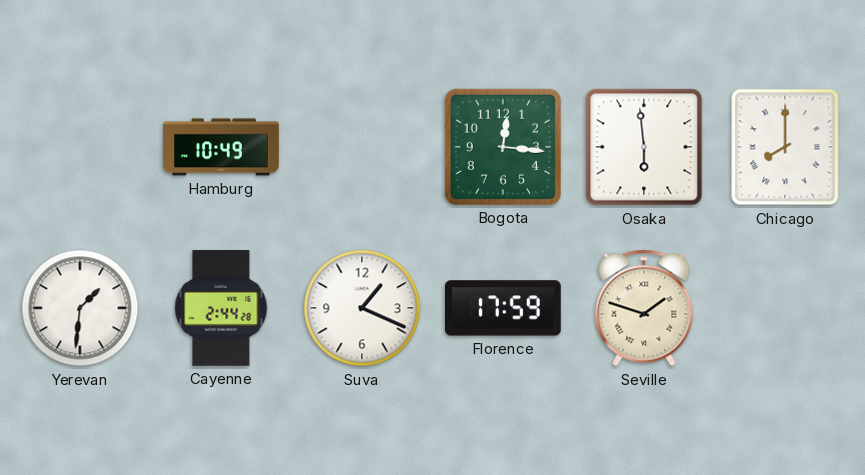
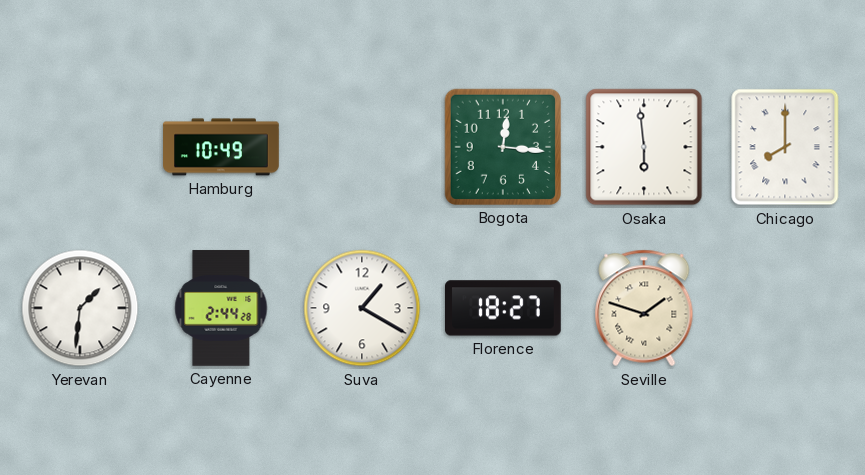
Suva: 1:19 -> 1:20
Florence: 17:59 -> 18:27
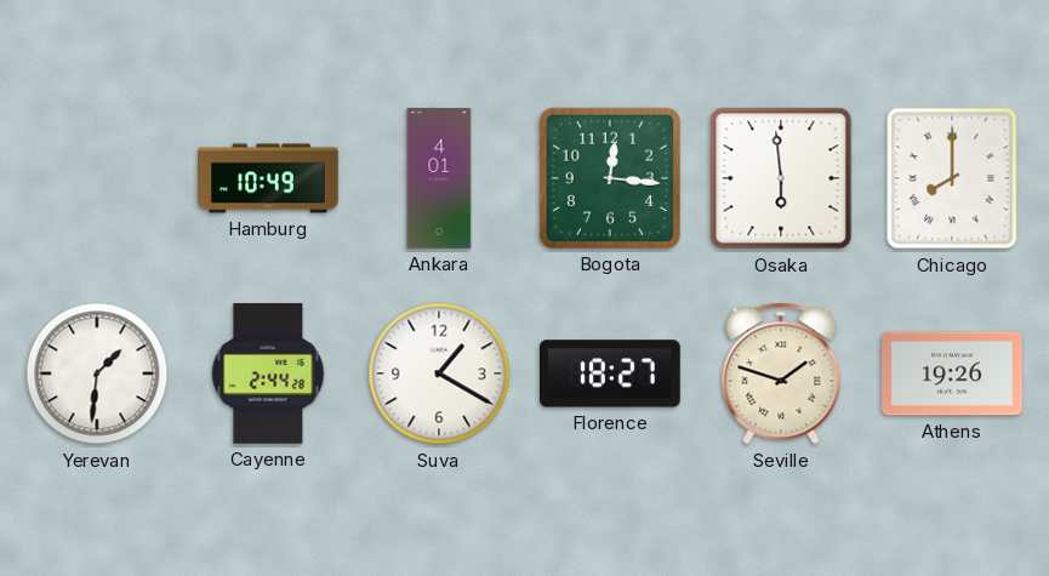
Ankara: none -> 4:01
Athens: none -> 19:26
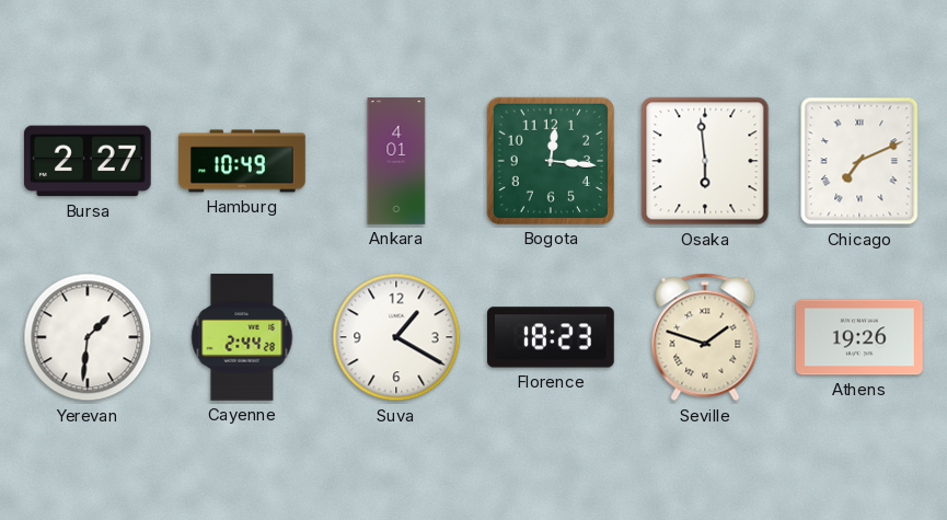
Bursa: none -> 2:27
Chicago: 8:00 -> 7:11
Florence: 18:27 -> 18:23
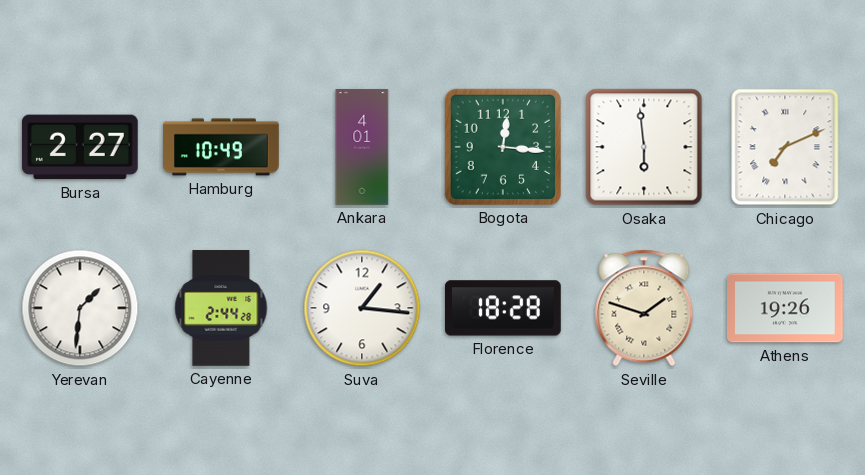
Suva: 1:20 -> 1:16
Florence: 18:23 -> 18:28
